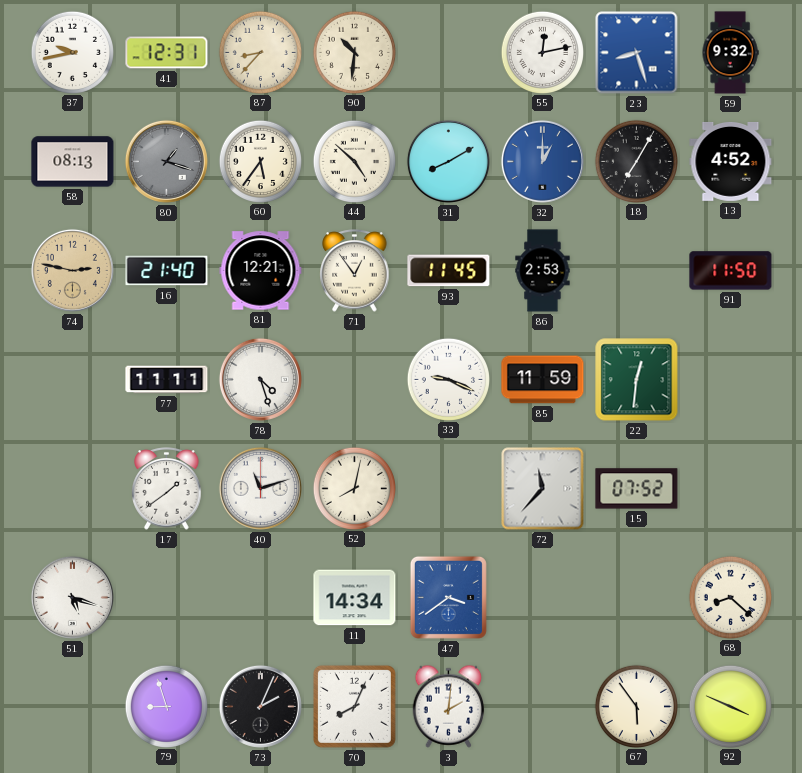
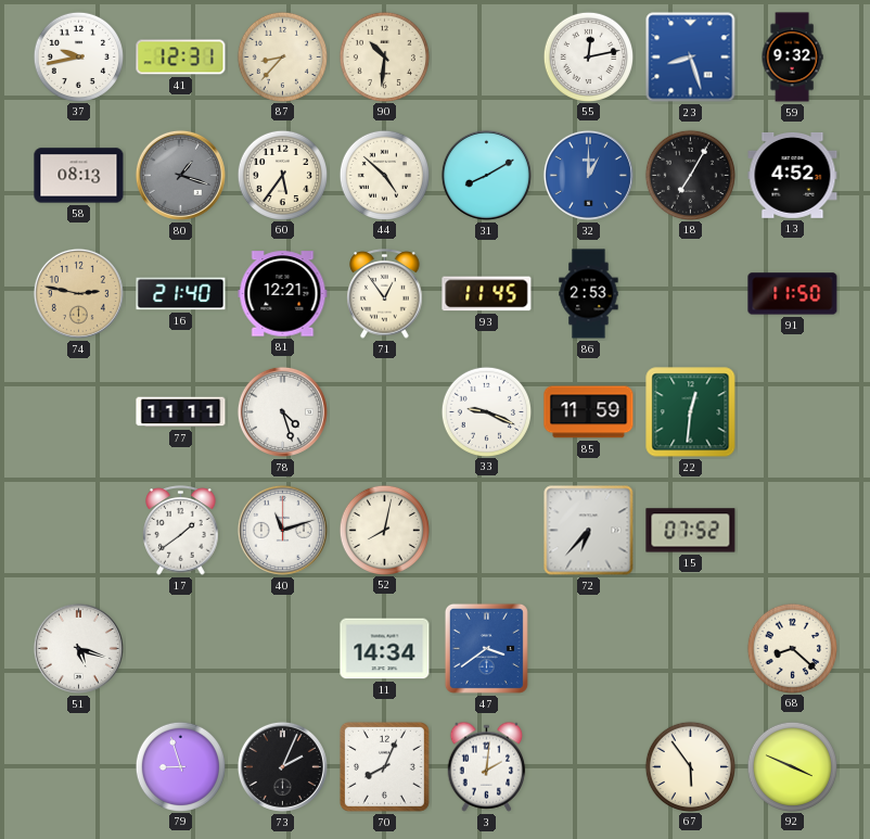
72: 11:37 -> 6:37
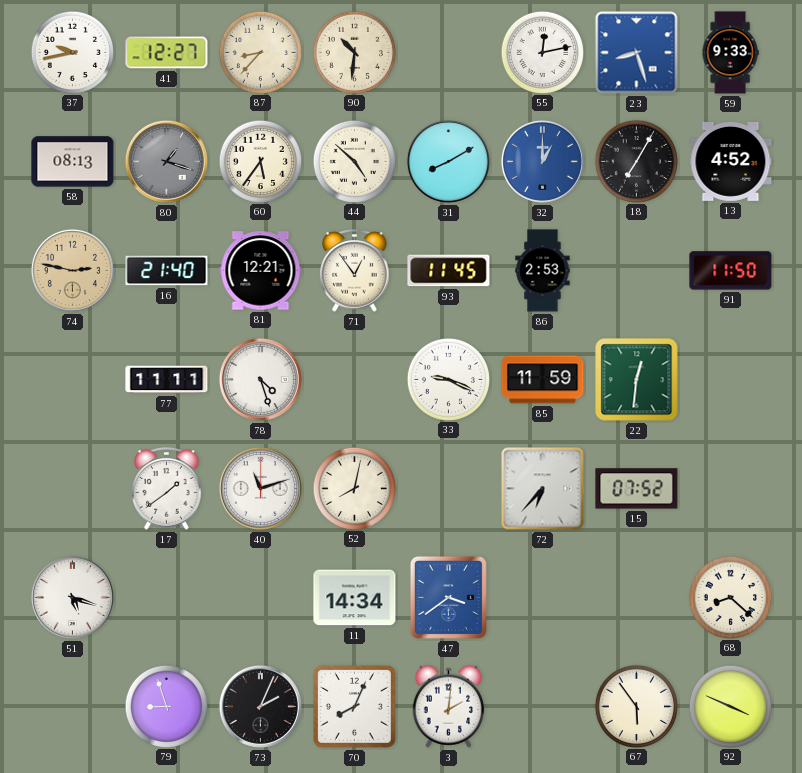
41: 12:31 -> 12:27
59: 9:32 -> 9:33
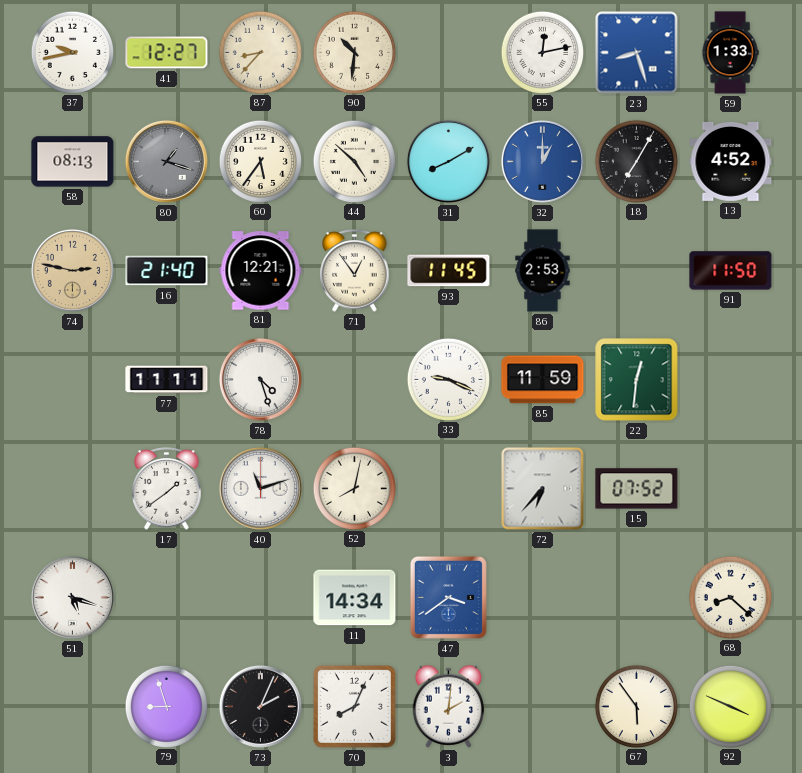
59: 9:33 -> 1:33
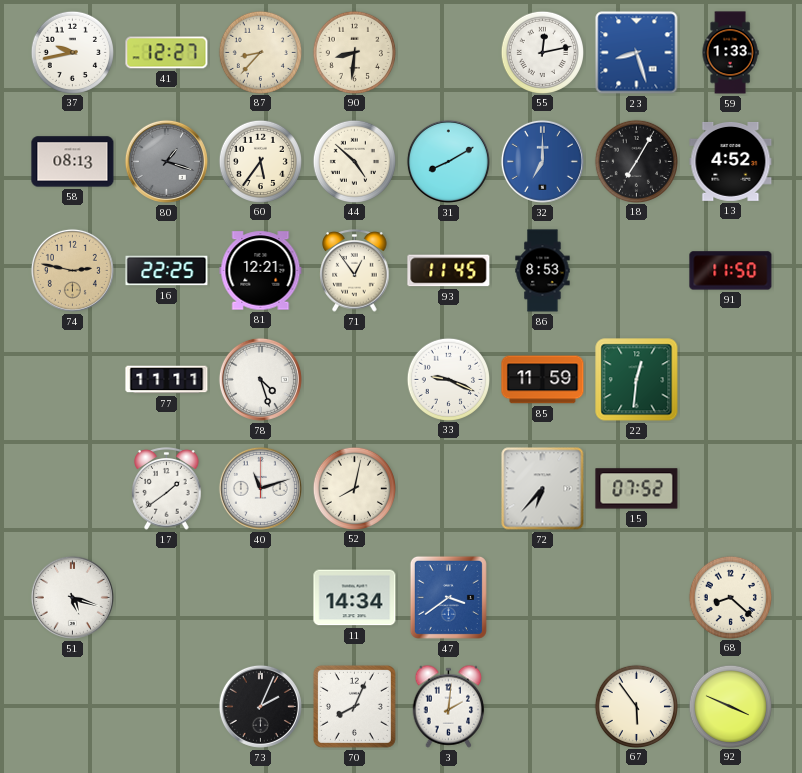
90: 10:31 -> 8:31
32: 1:00 -> 7:00
16: 21:40 -> 22:25
86: 2:53 -> 8:53
79: 8:57 -> none
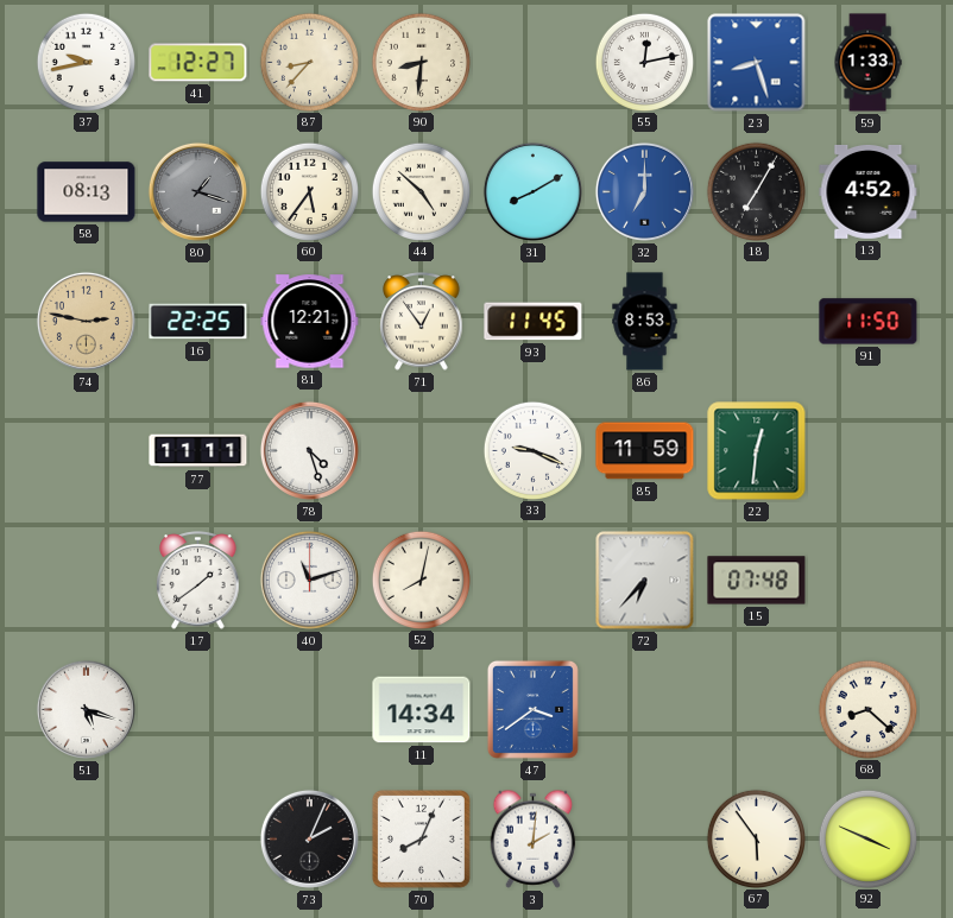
15: 07:52 -> 07:48
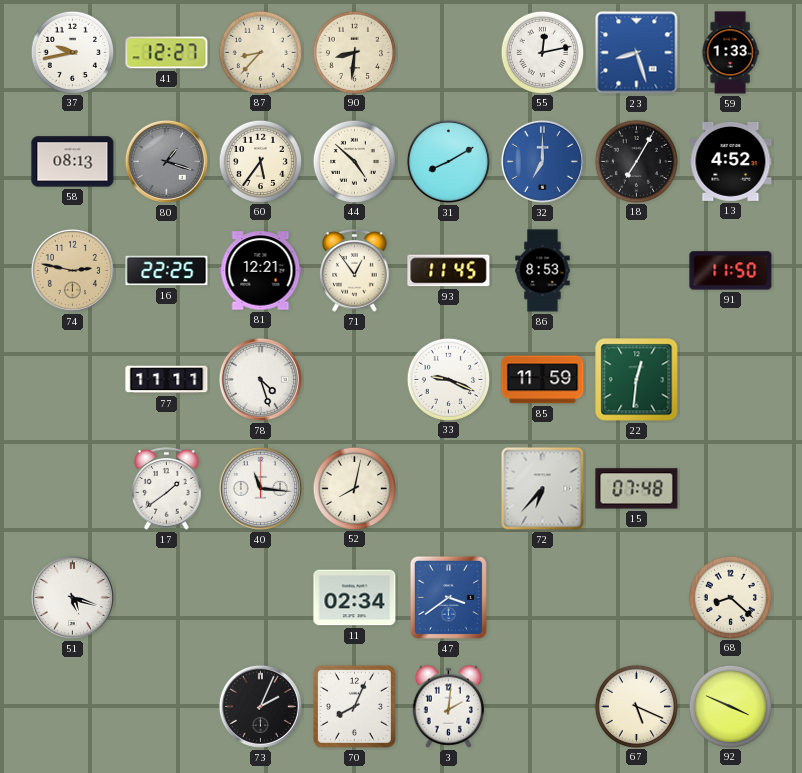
40: 11:12 -> 11:16
11: 14:34 -> 02:34
67: 5:54 -> 5:19
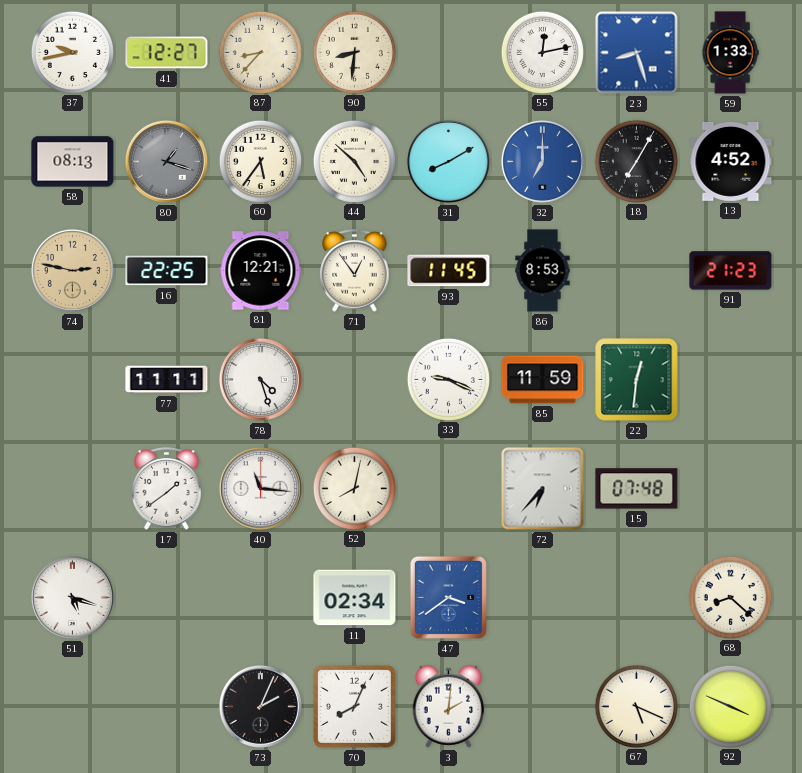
91: 11:50 -> 21:23
